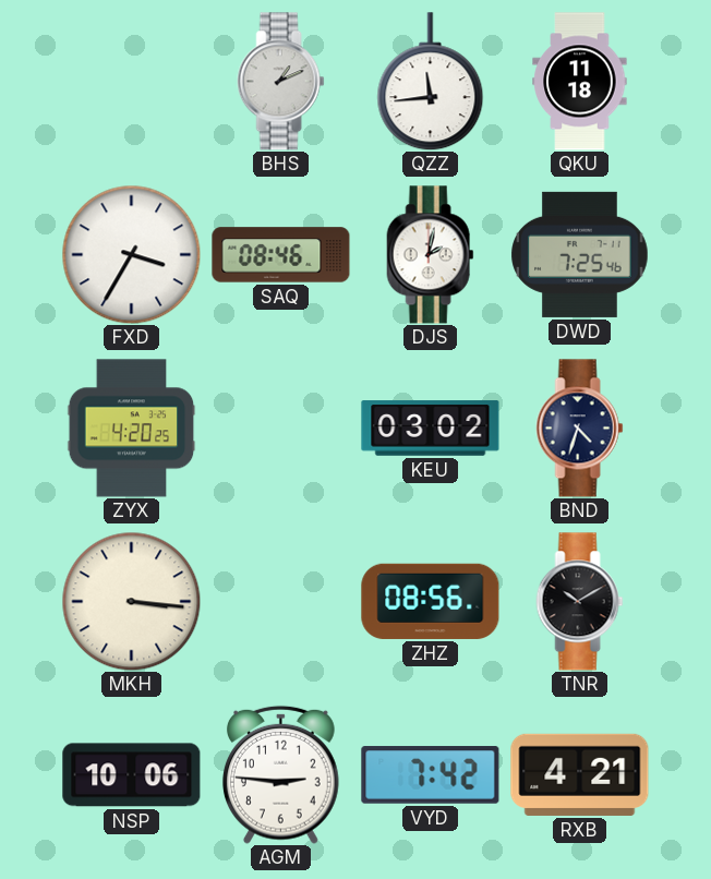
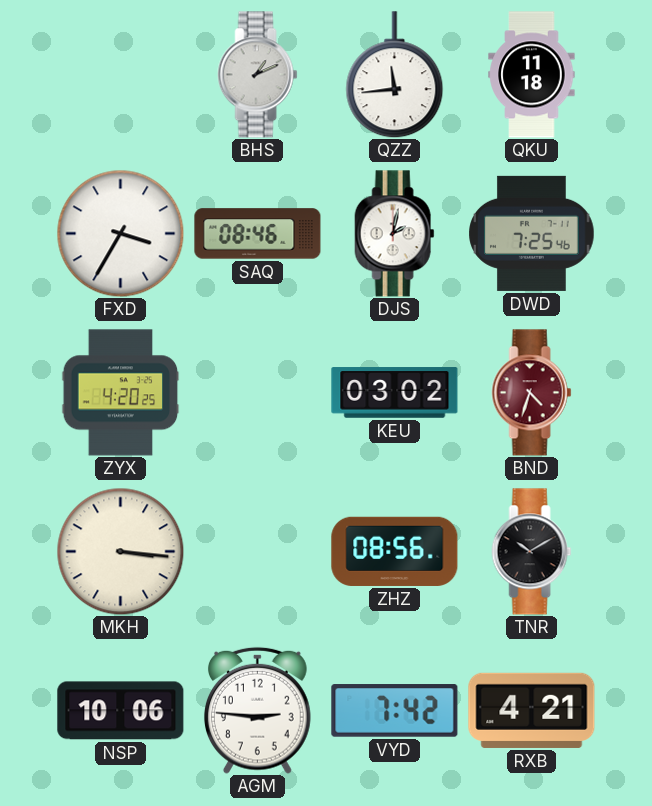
BND dial: navy -> burgundy
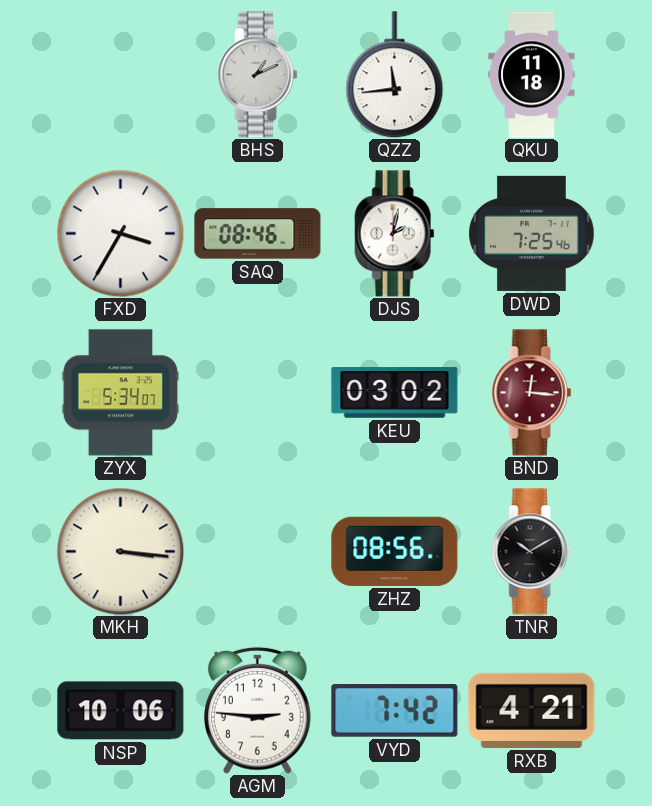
ZYX: 4:20 -> 5:34
BND: 4:33 -> 12:16
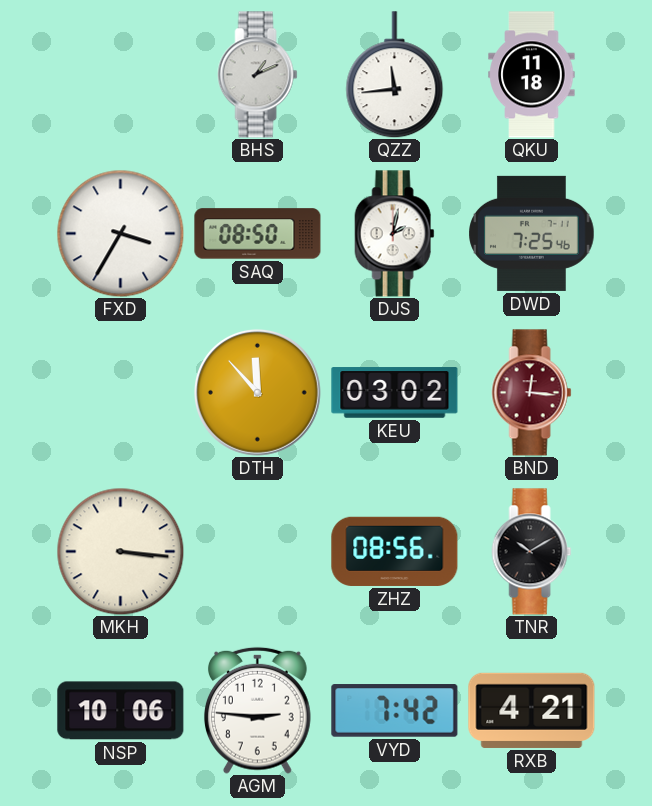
SAQ: 08:46 -> 08:50
ZYX: 5:34 -> none
DTH: none -> 11:53
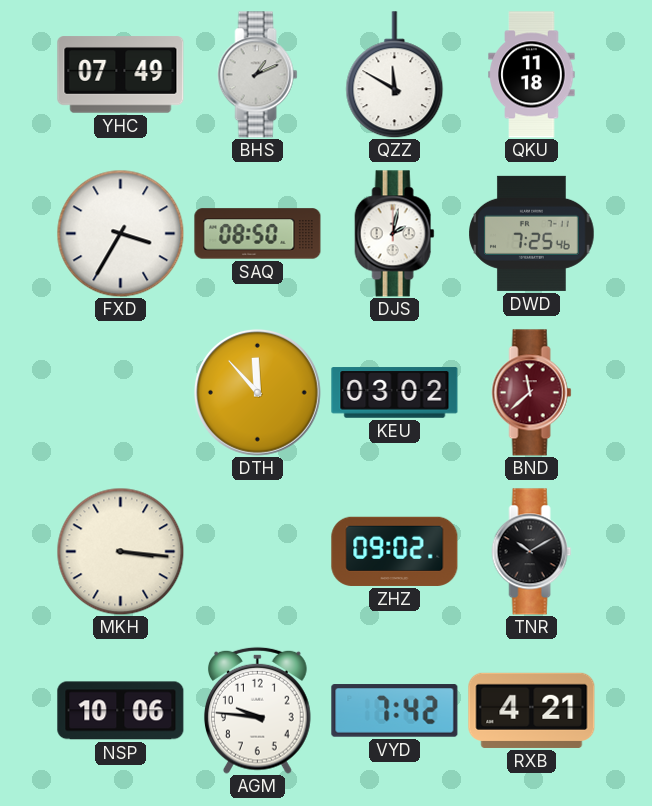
YHC: none -> 07:49
QZZ: 11:44 -> 11:50
BND: 12:16 -> 11:38
ZHZ: 08:56 -> 09:02
AGM: 2:46 -> 9:46
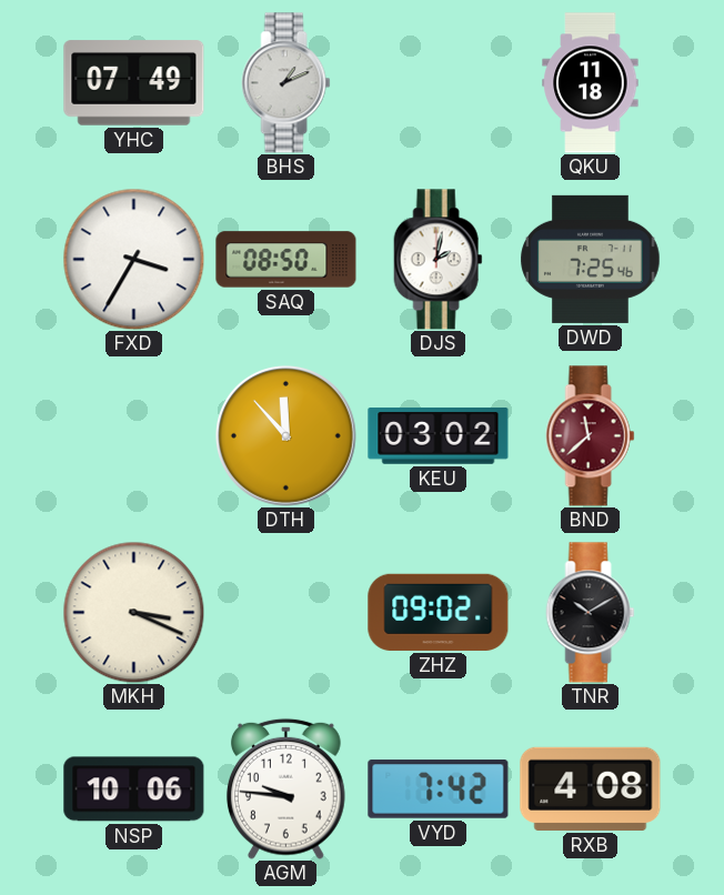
QZZ: 11:50 -> none
MKH: 3:16 -> 3:19
RXB: 4:21 -> 4:08
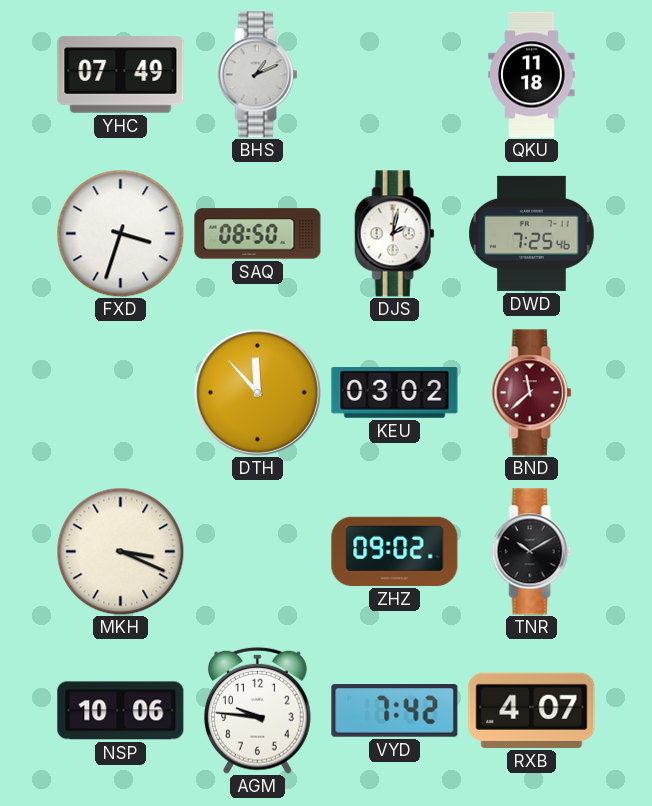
FXD: 3:35 -> 3:33
RXB: 4:08 -> 4:07
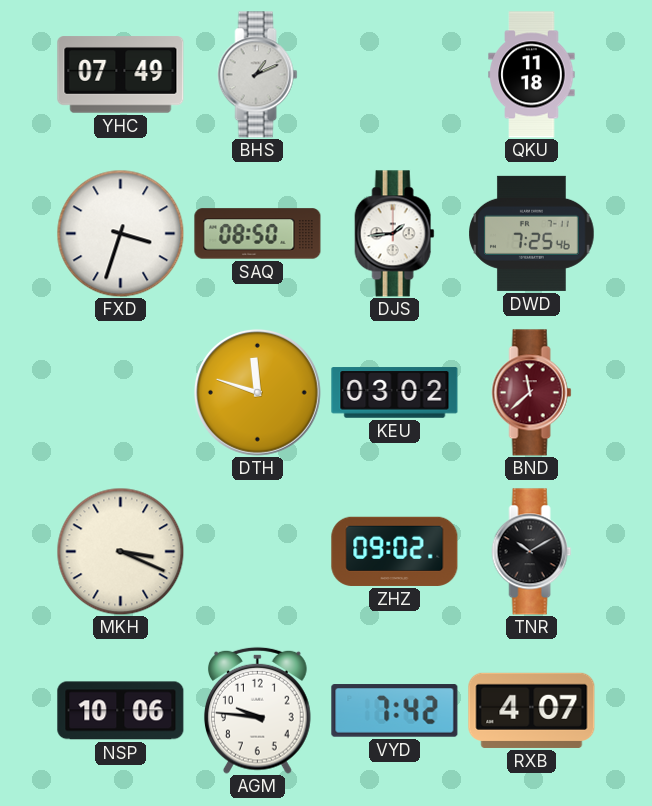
DJS: 2:02 -> 1:44
DTH: 11:53 -> 11:48
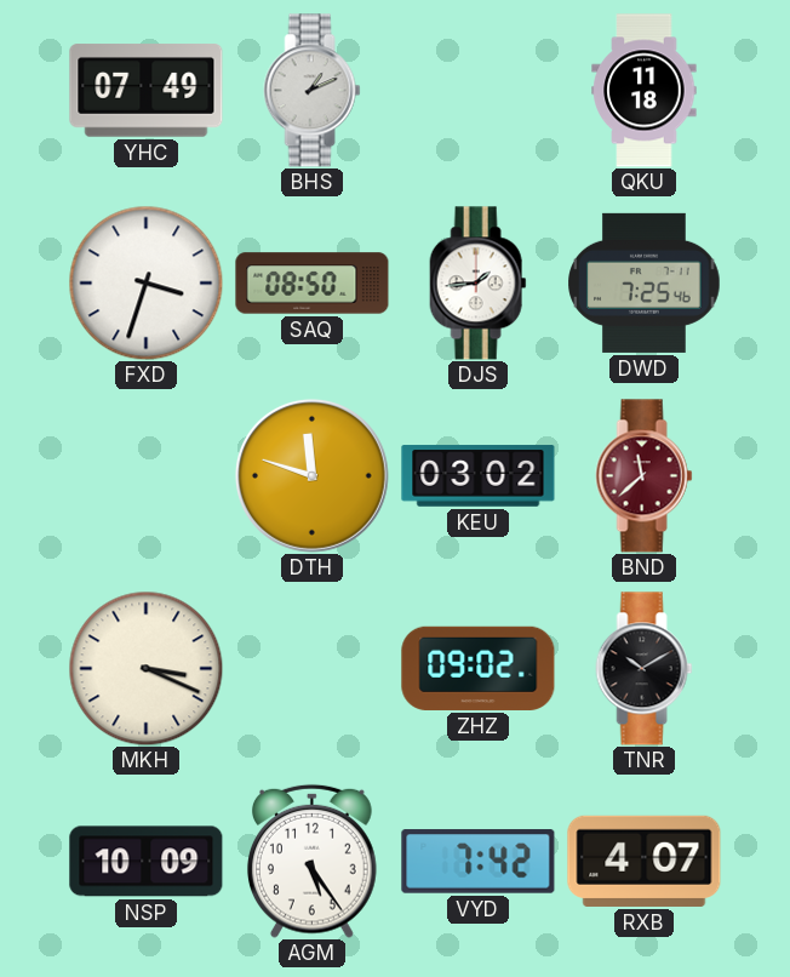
NSP: 10:06 -> 10:09
AGM: 9:46 -> 5:24
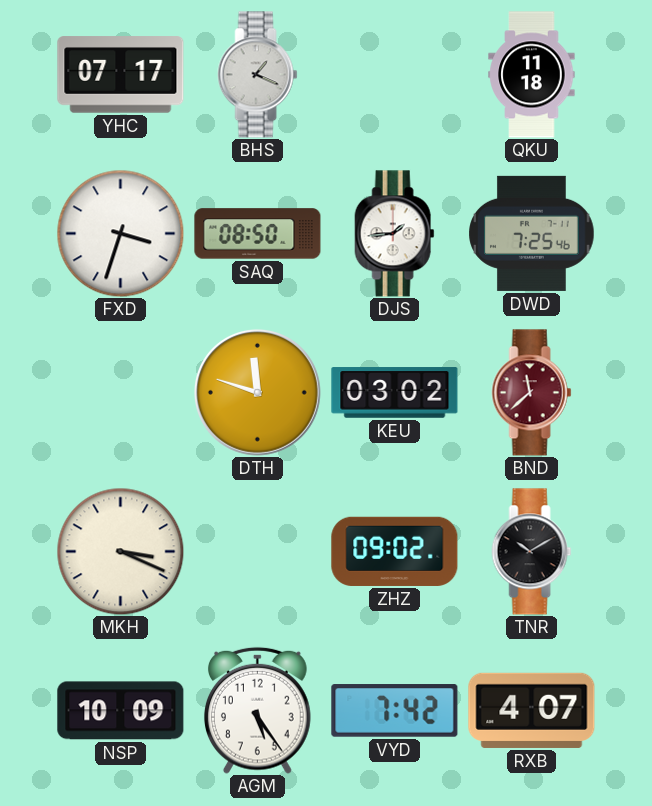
YHC: 07:49 -> 07:17
BHS: 1:11 -> 1:19
